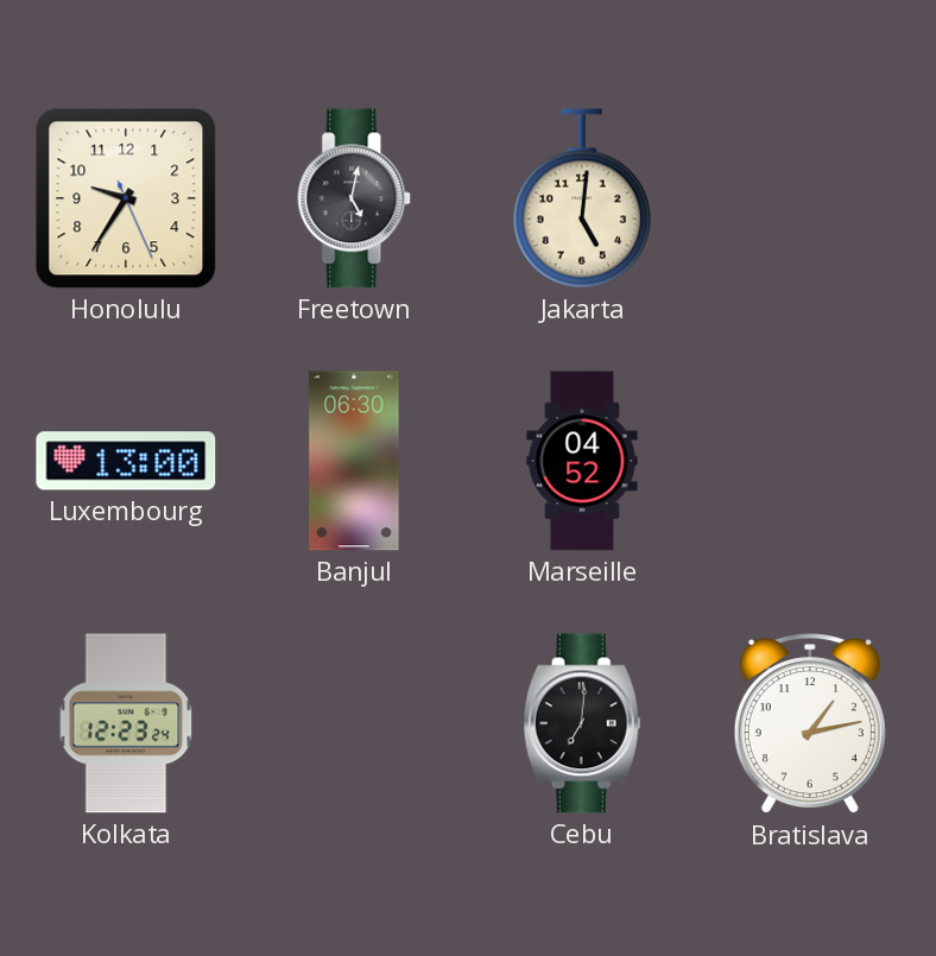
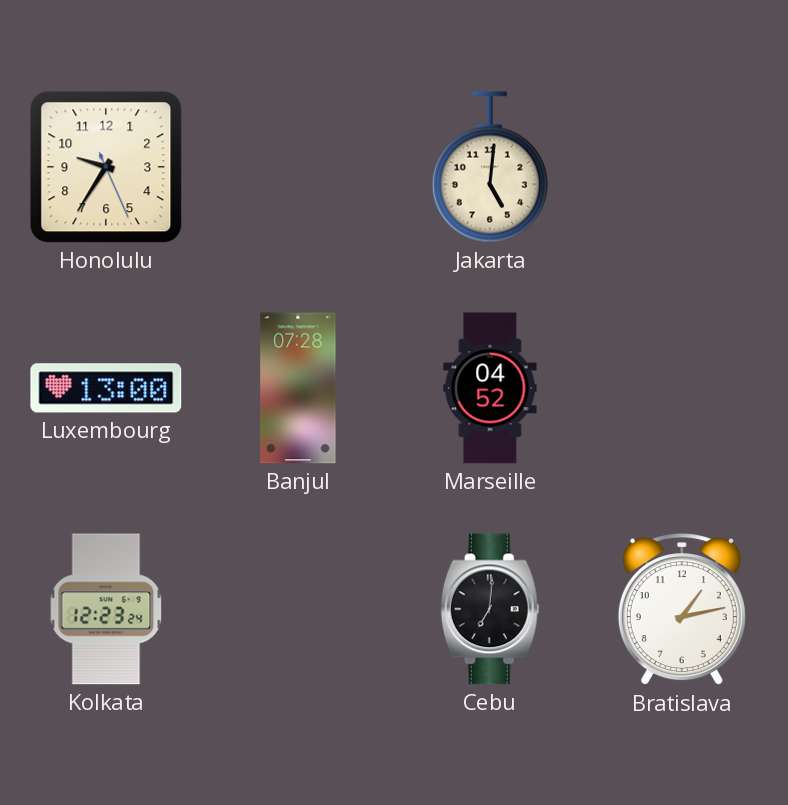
Freetown: 5:02 -> none
Banjul: 06:30 -> 07:28
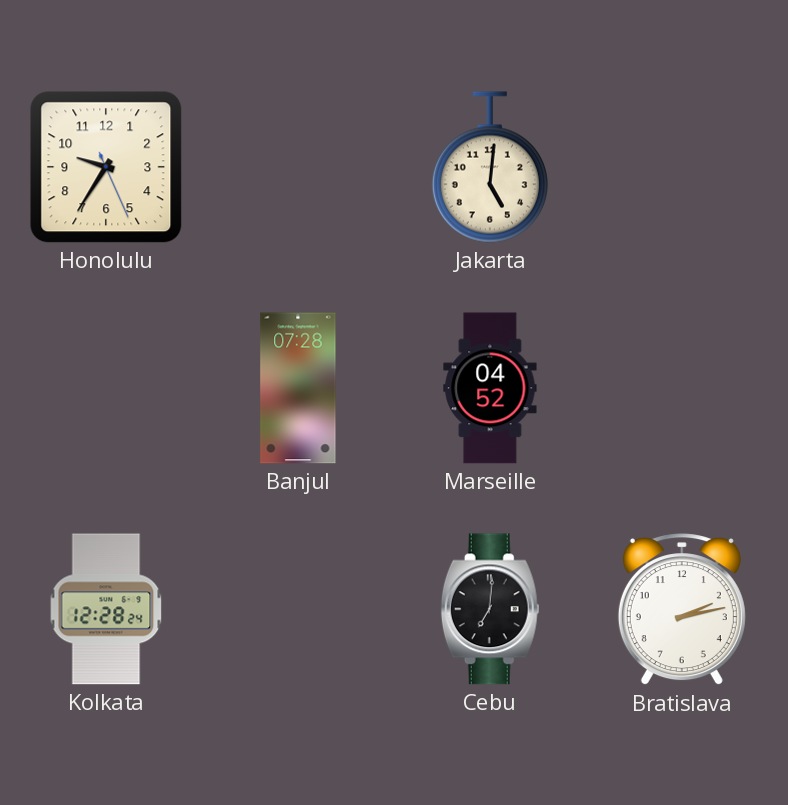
Luxembourg: 13:00 -> none
Kolkata: 12:23 -> 12:28
Bratislava: 1:13 -> 2:13
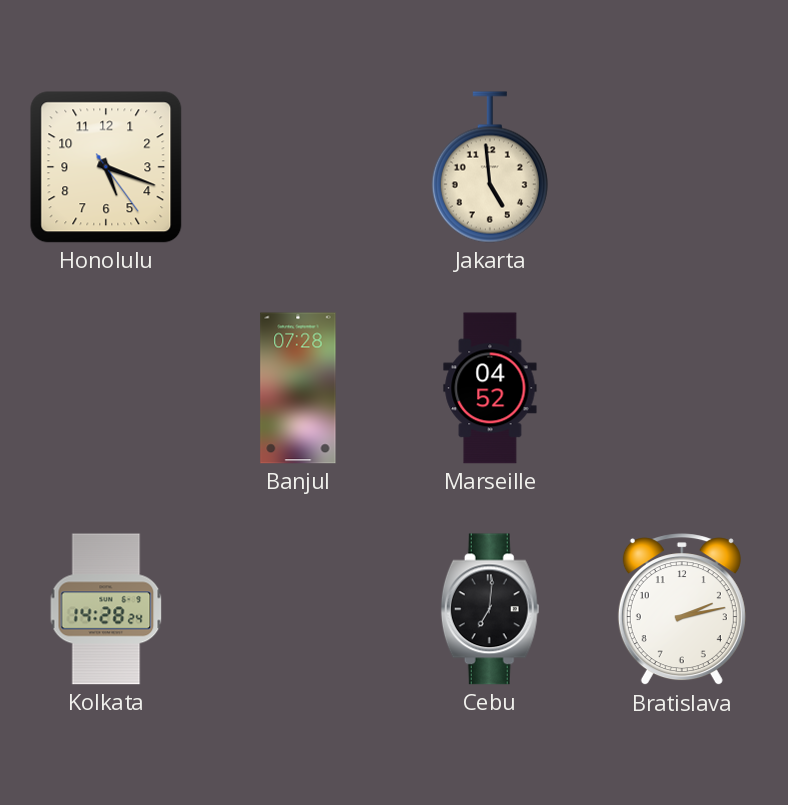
Honolulu: 9:35 -> 5:18
Jakarta: 5:01 -> 4:59
Kolkata: 12:28 -> 14:28
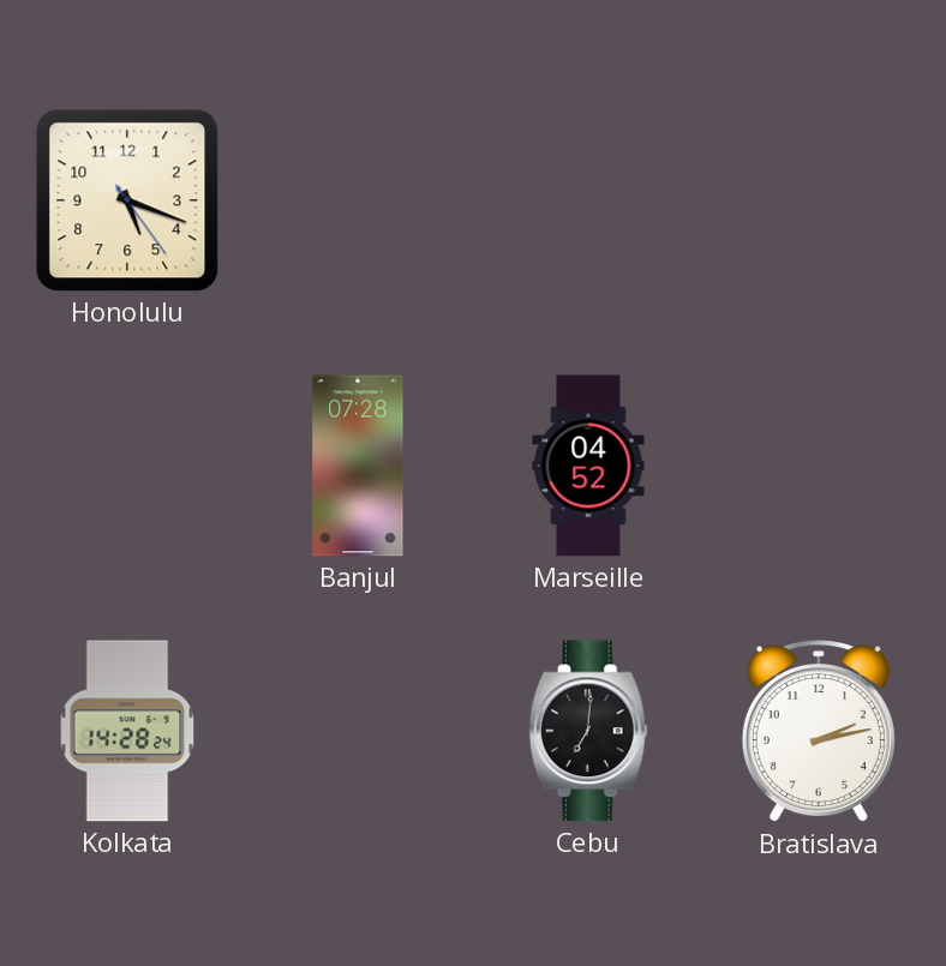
Jakarta: 4:59 -> none
